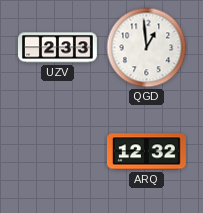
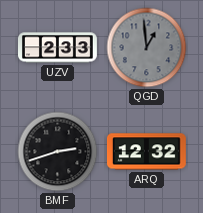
QGD dial: white -> grey
BMF: none -> 2:42
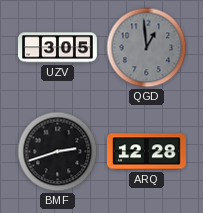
UZV: 2:33 -> 3:05
ARQ: 12:32 -> 12:28
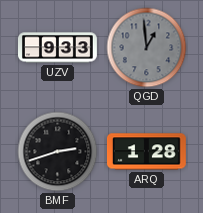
UZV: 3:05 -> 9:33
ARQ: 12:28 -> 1:28
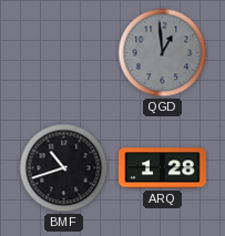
UZV: 9:33 -> none
BMF: 2:42 -> 10:42
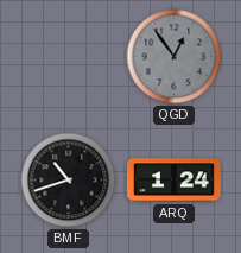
QGD: 12:59 -> 12:54
ARQ: 1:28 -> 1:24
